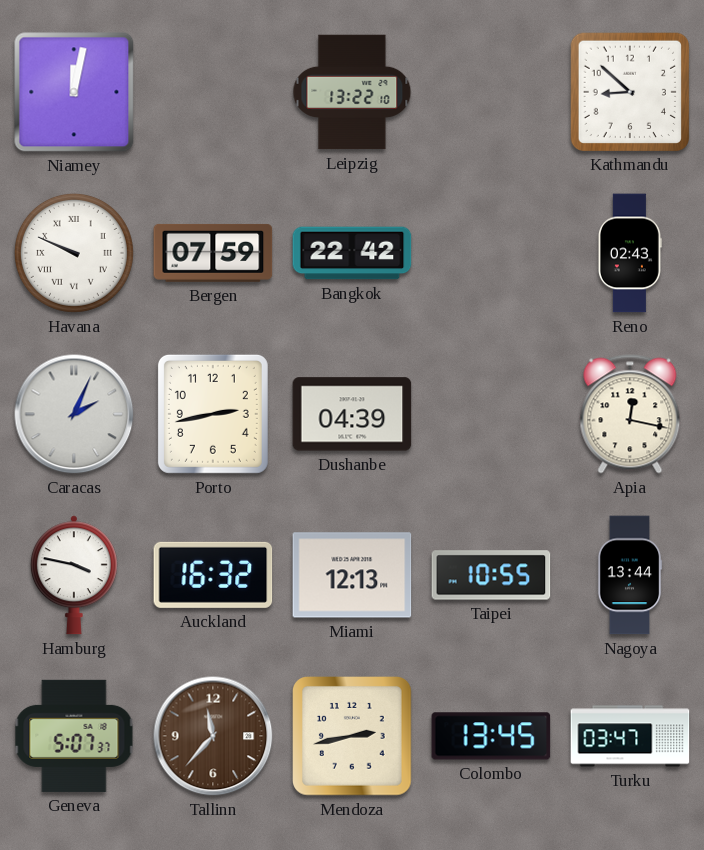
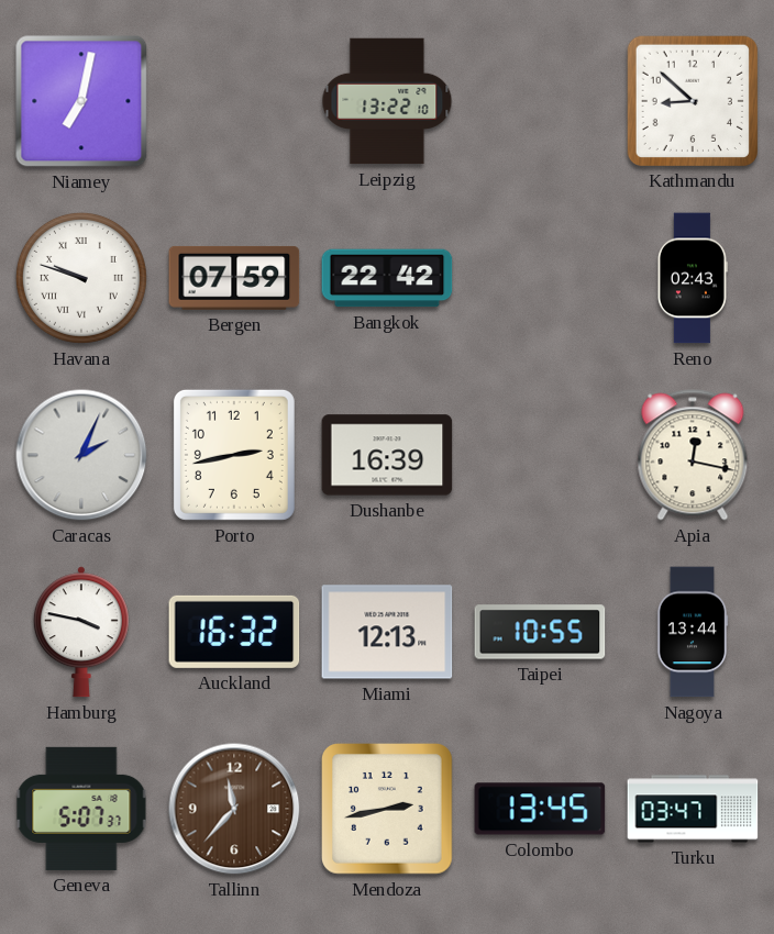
Niamey: 12:02 -> 7:02
Havana: 9:49 -> 9:48
Dushanbe: 04:39 -> 16:39
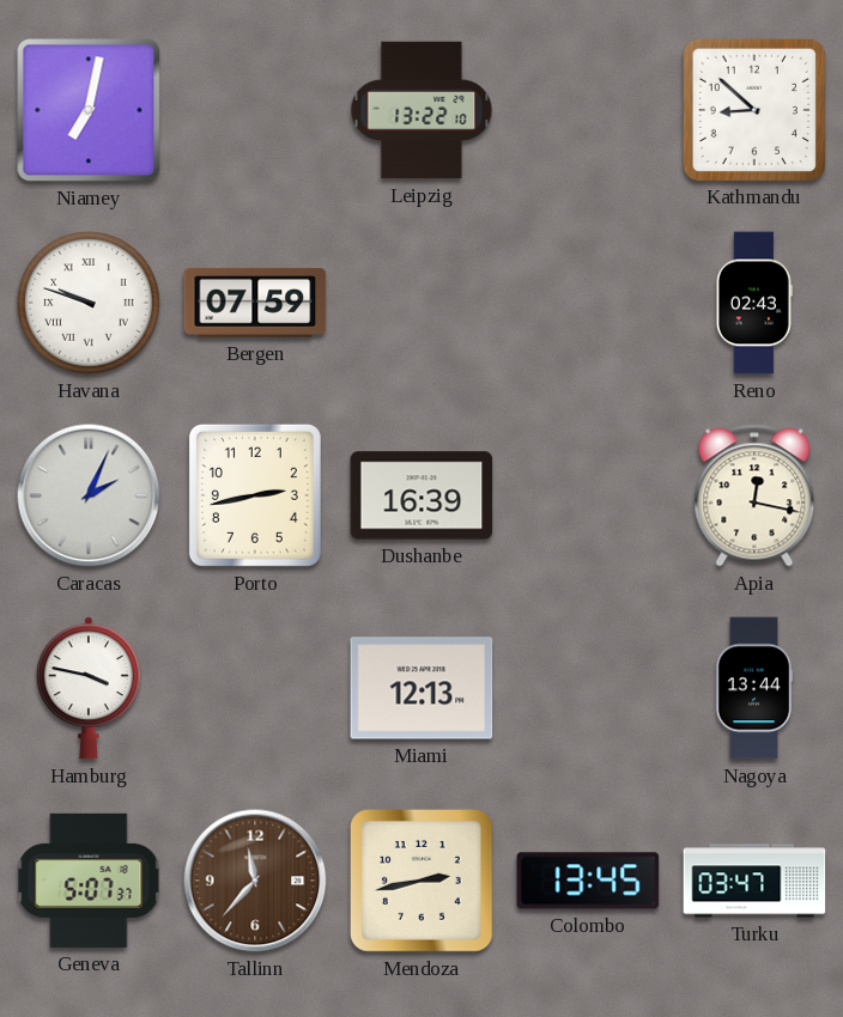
Bangkok: 22:42 -> none
Auckland: 16:32 -> none
Taipei: 10:55 -> none
